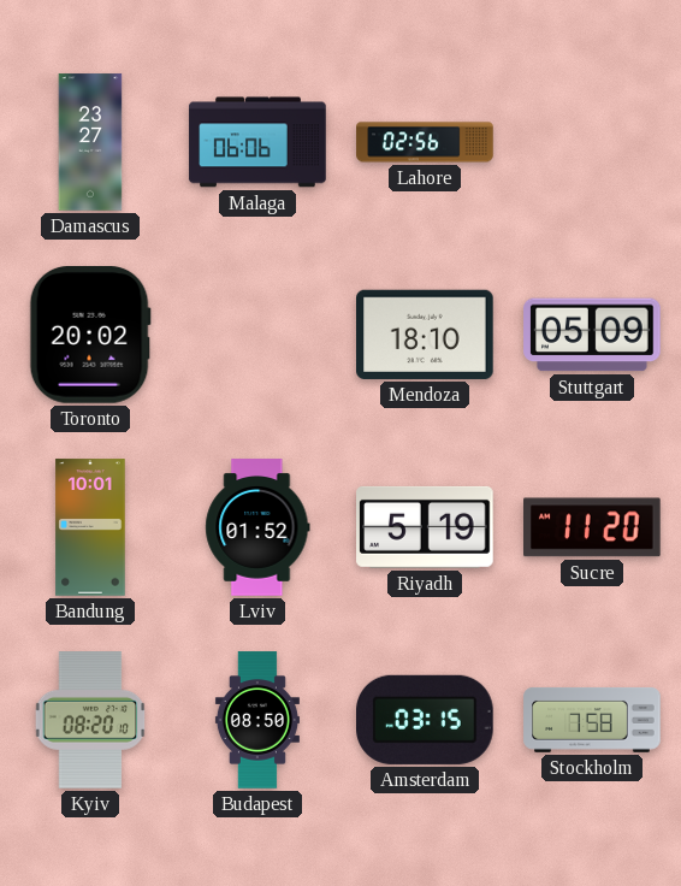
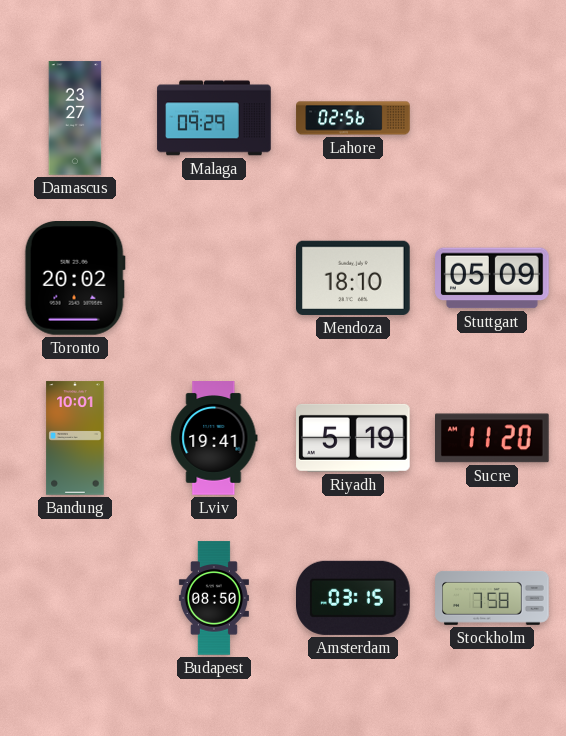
Malaga: 06:06 -> 09:29
Lviv: 01:52 -> 19:41
Kyiv: 08:20 -> none
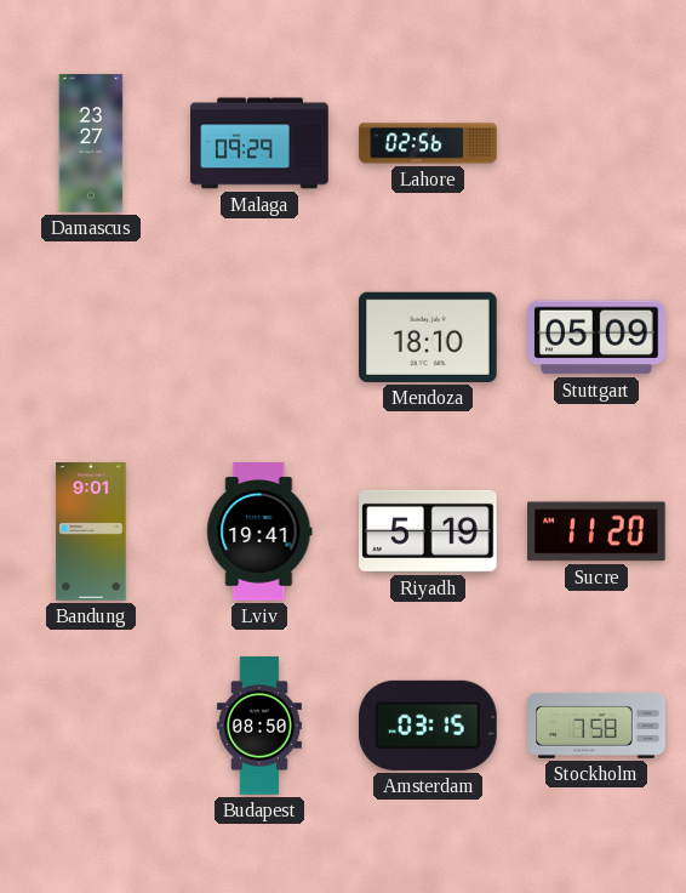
Toronto: 20:02 -> none
Bandung: 10:01 -> 9:01
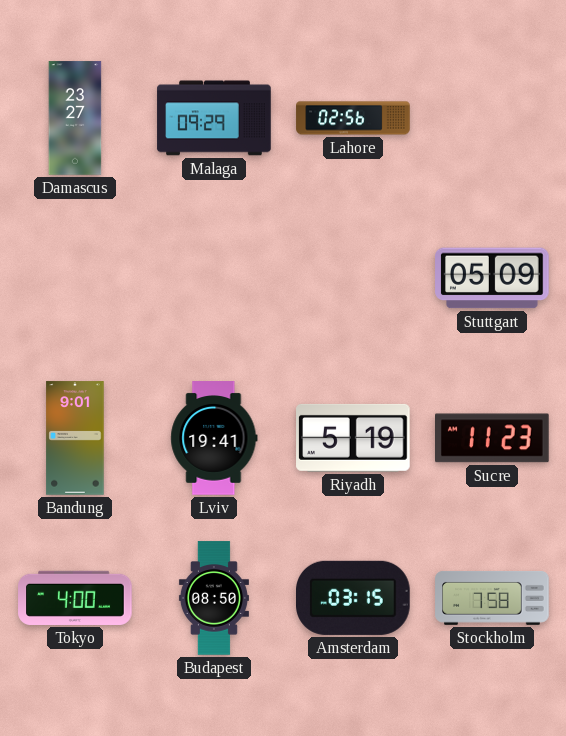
Mendoza: 18:10 -> none
Sucre: 11:20 -> 11:23
Tokyo: none -> 4:00
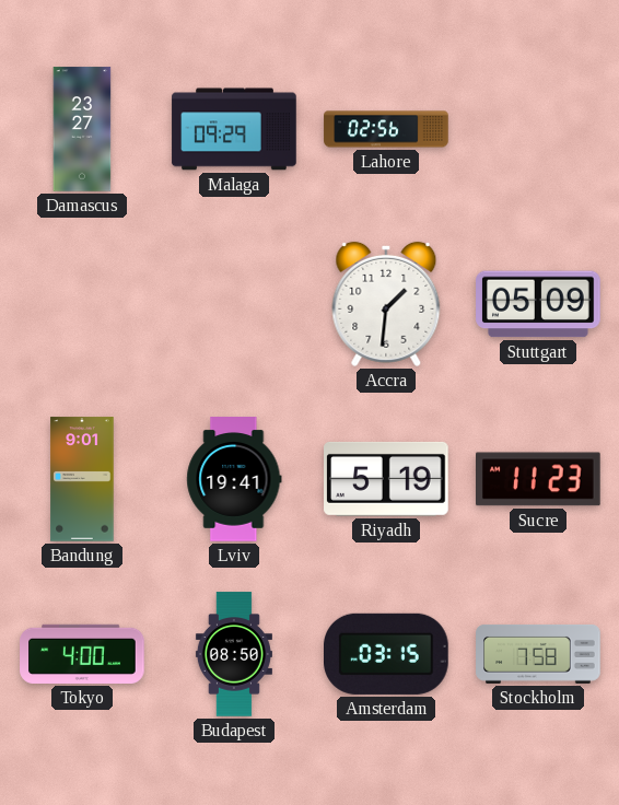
Accra: none -> 1:31
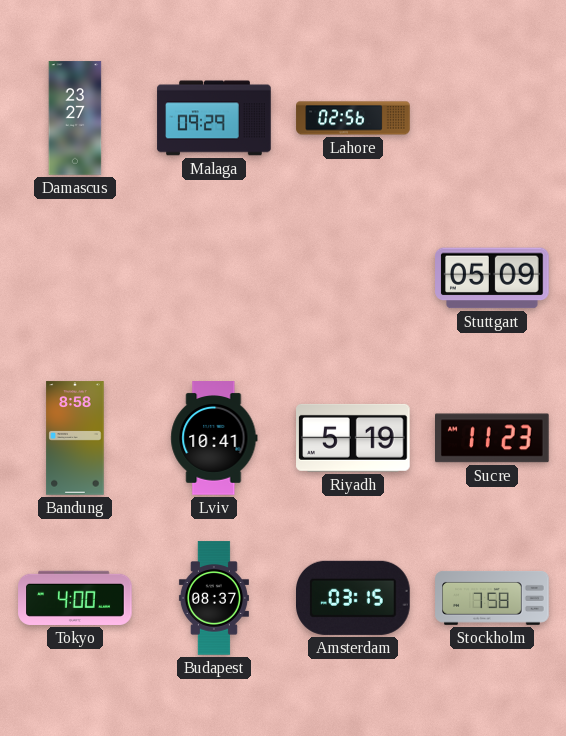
Accra: 1:31 -> none
Bandung: 9:01 -> 8:58
Lviv: 19:41 -> 10:41
Budapest: 08:50 -> 08:37
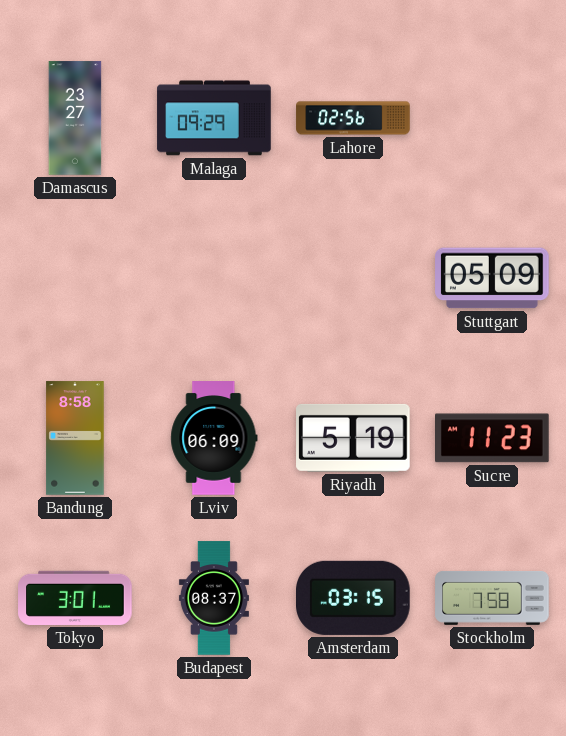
Lviv: 10:41 -> 06:09
Tokyo: 4:00 -> 3:01
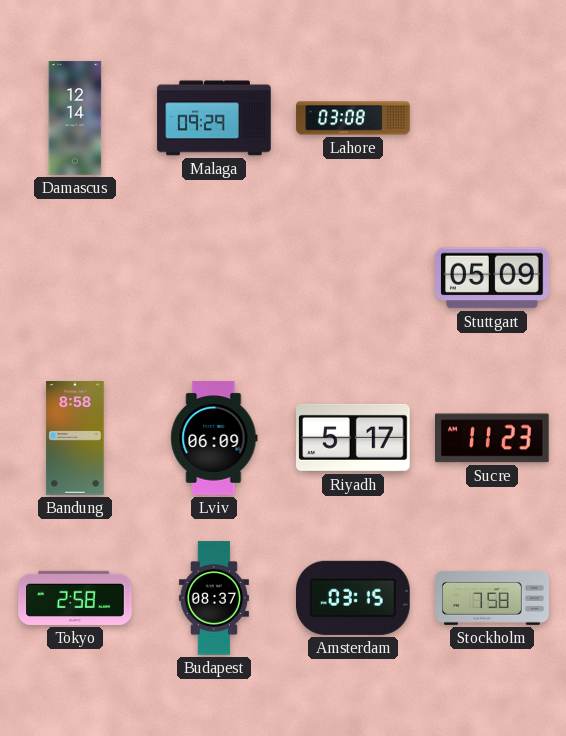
Damascus: 23:27 -> 12:14
Lahore: 02:56 -> 03:08
Riyadh: 5:19 -> 5:17
Tokyo: 3:01 -> 2:58
